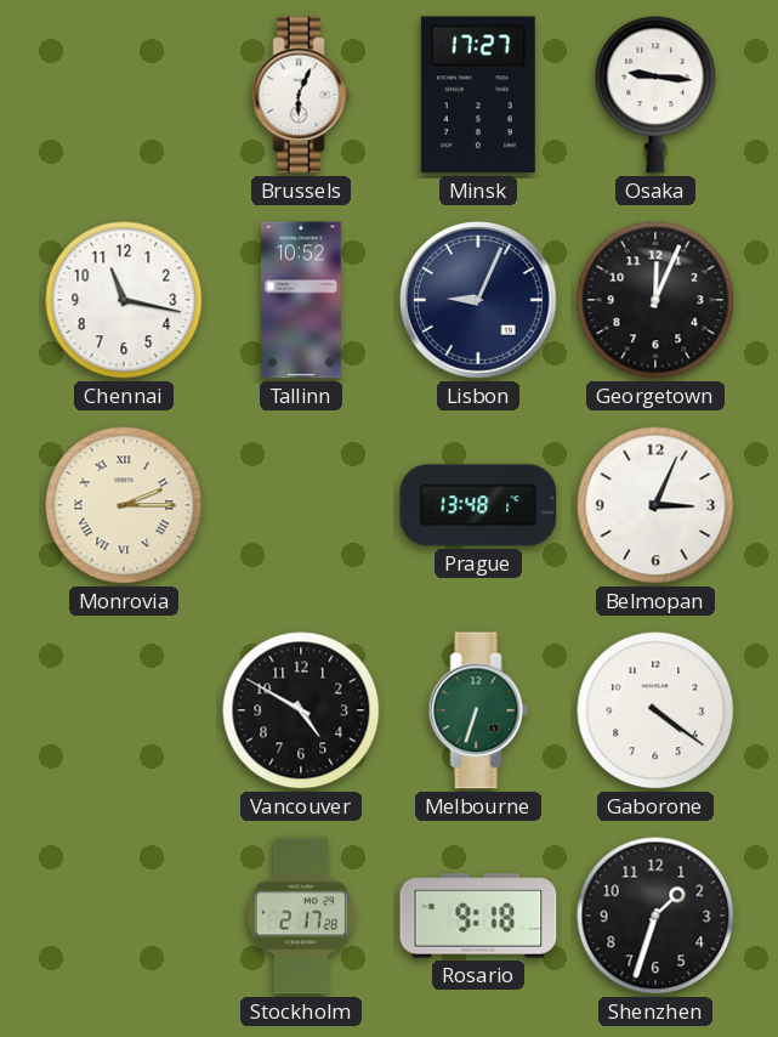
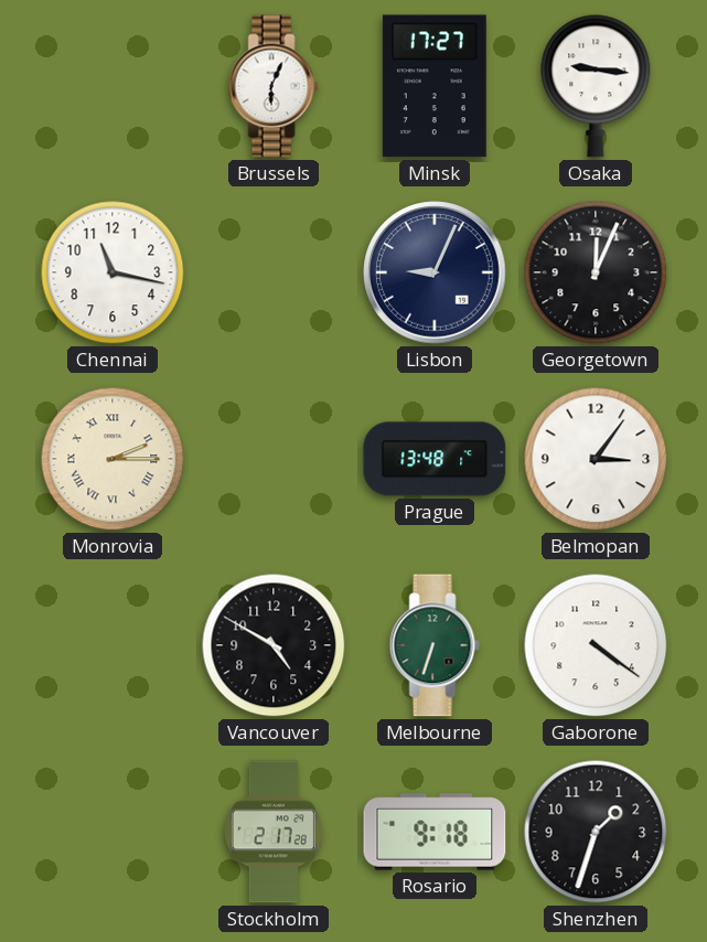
Tallinn: 10:52 -> none
Belmopan: 3:04 -> 3:06
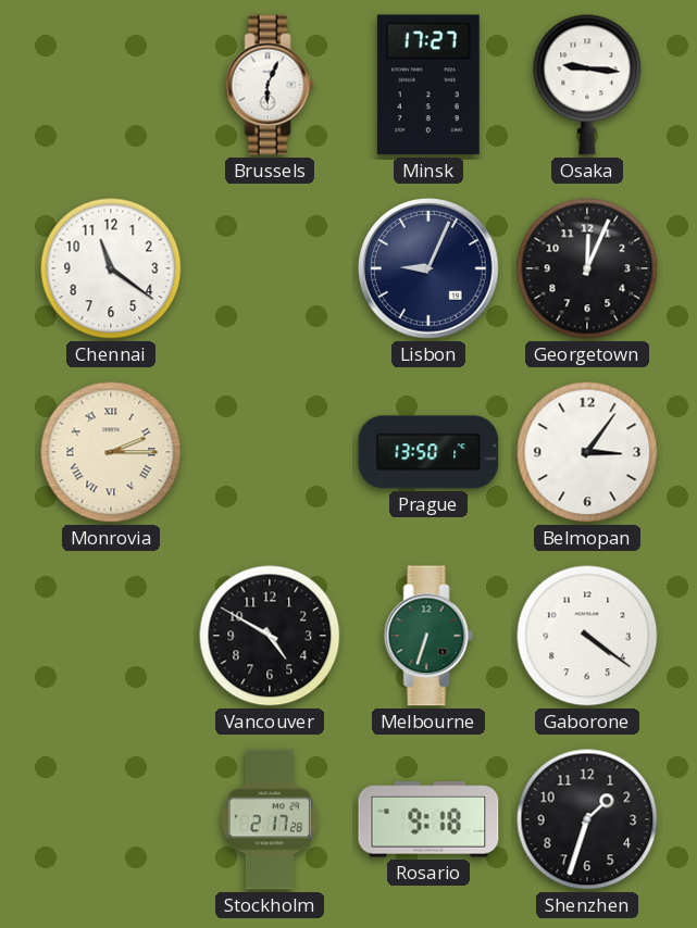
Chennai: 11:17 -> 11:21
Prague: 13:48 -> 13:50
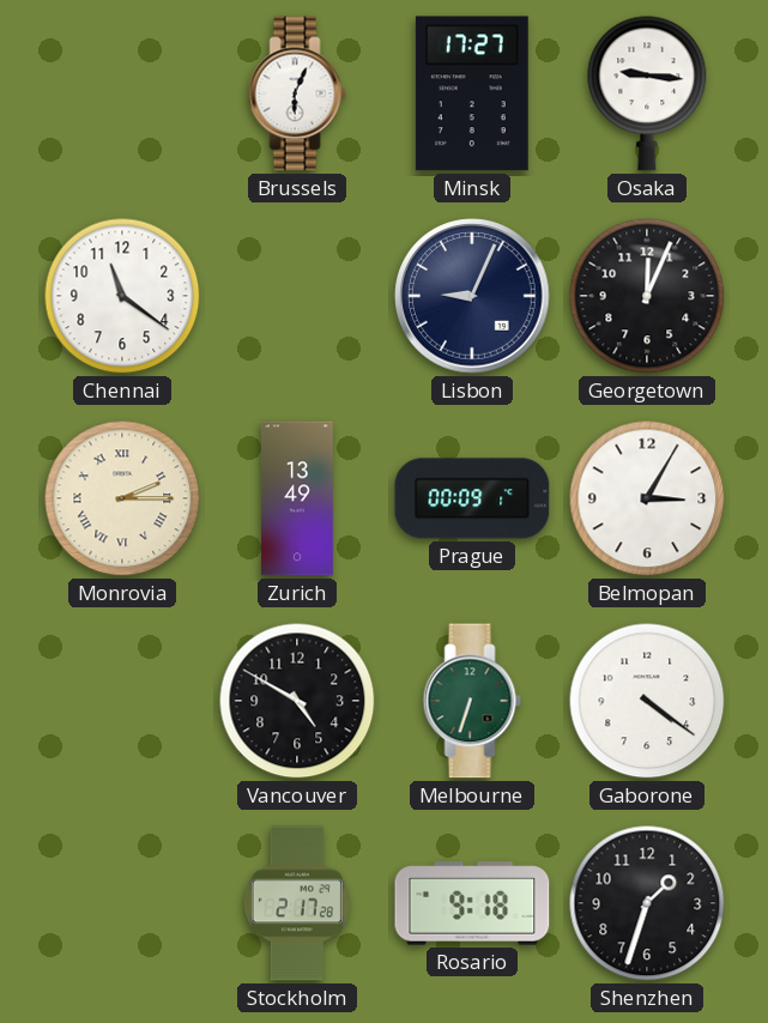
Zurich: none -> 13:49
Prague: 13:50 -> 00:09
Belmopan: 3:06 -> 3:05
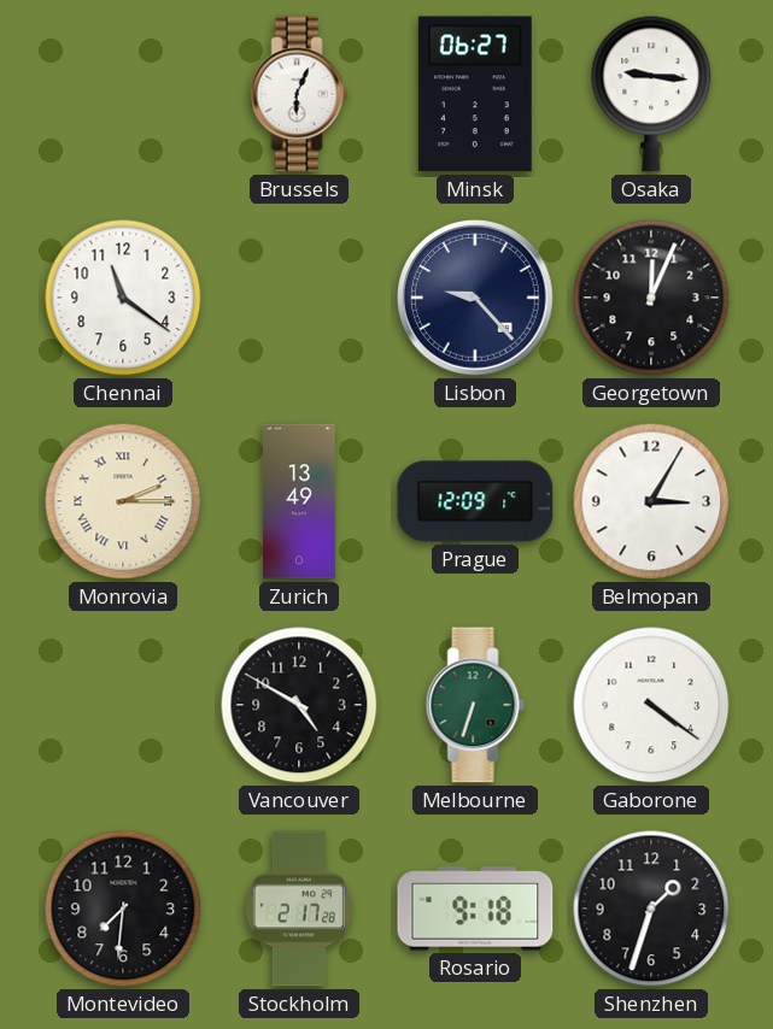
Minsk: 17:27 -> 06:27
Lisbon: 9:04 -> 9:23
Prague: 00:09 -> 12:09
Montevideo: none -> 7:31
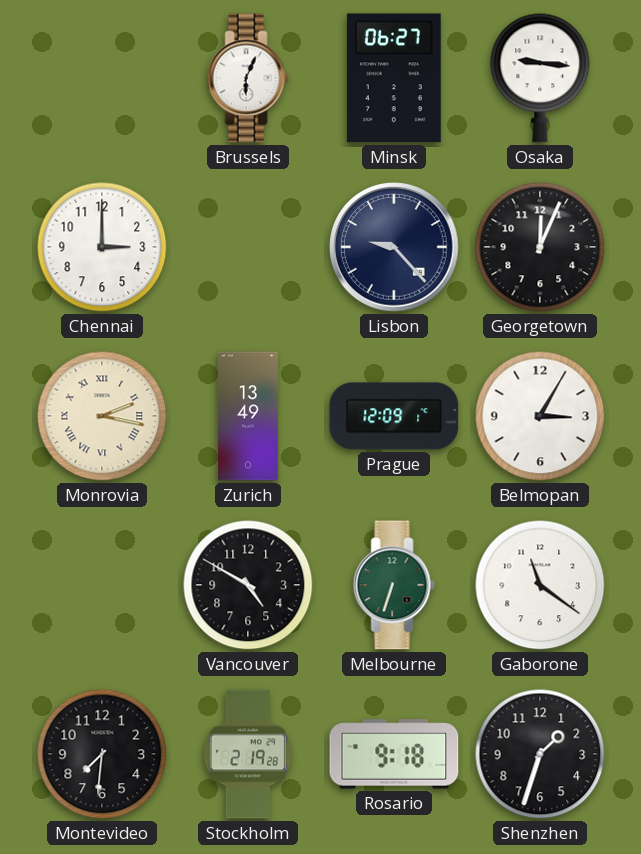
Chennai: 11:21 -> 3:00
Monrovia: 2:15 -> 2:17
Gaborone: 4:21 -> 11:21
Stockholm: 2:17 -> 2:19
